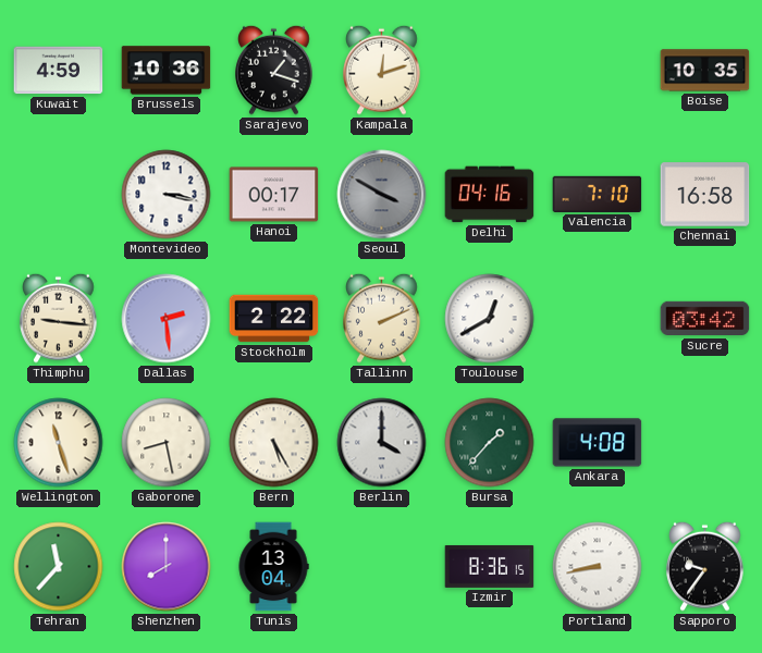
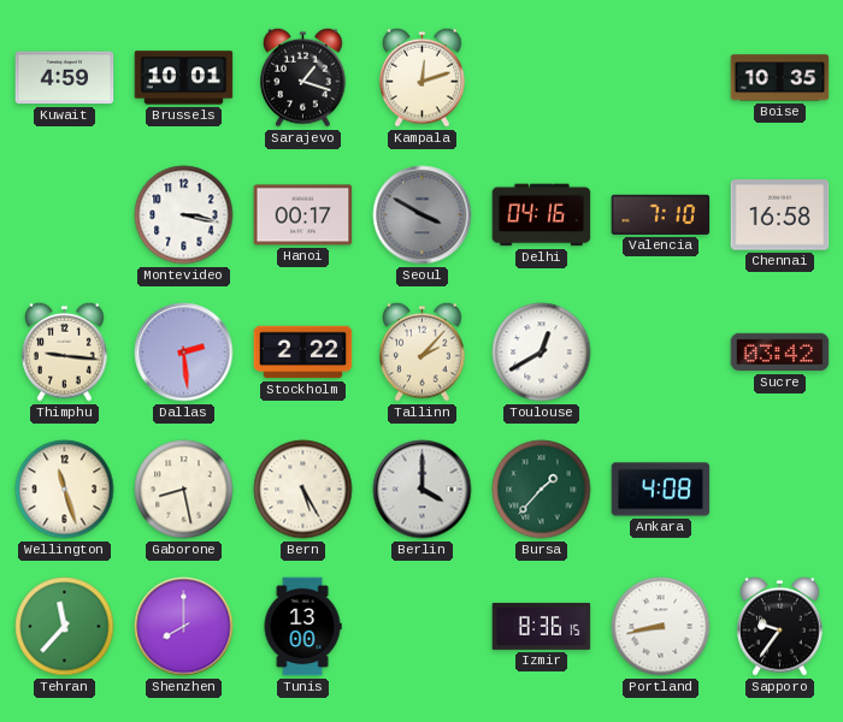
Brussels: 10:36 -> 10:01
Tallinn: 2:11 -> 2:07
Tunis: 13:04 -> 13:00
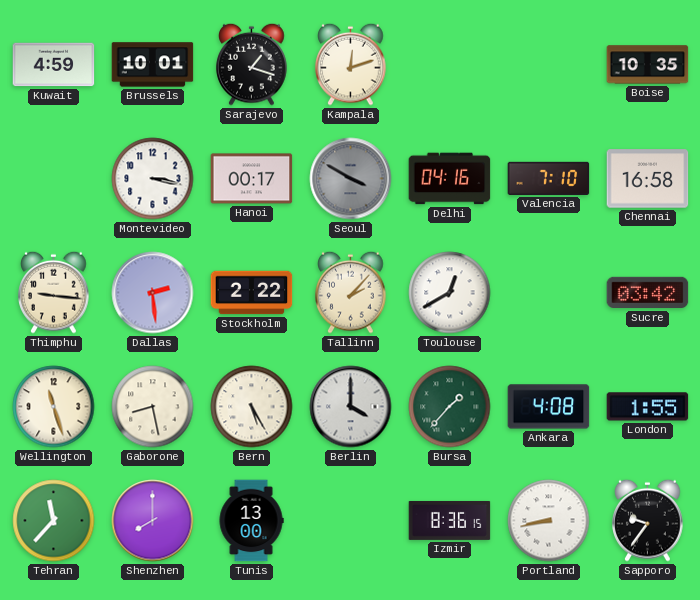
London: none -> 1:55
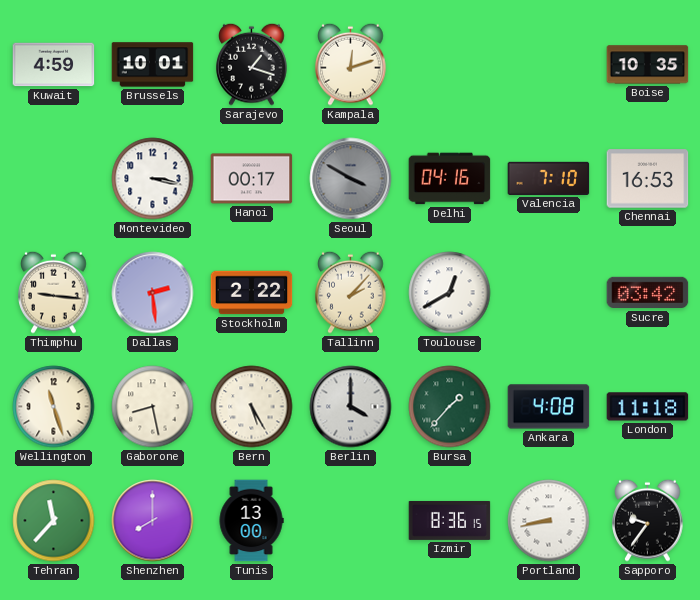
Chennai: 16:58 -> 16:53
London: 1:55 -> 11:18
